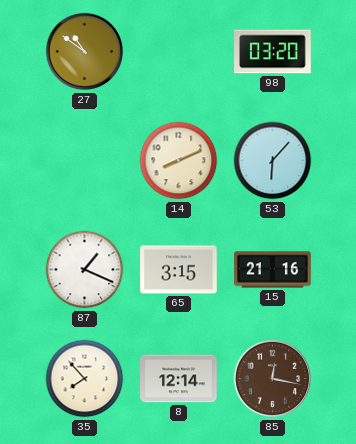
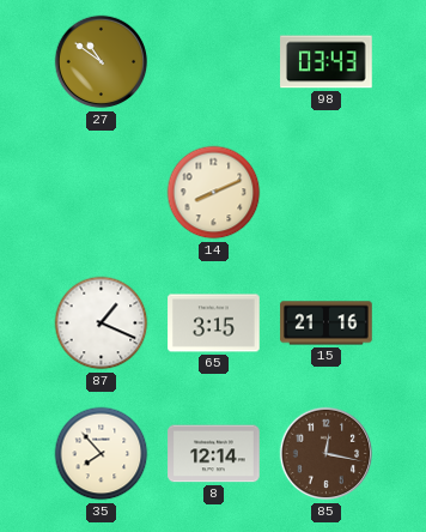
98: 03:20 -> 03:43
53: 6:07 -> none
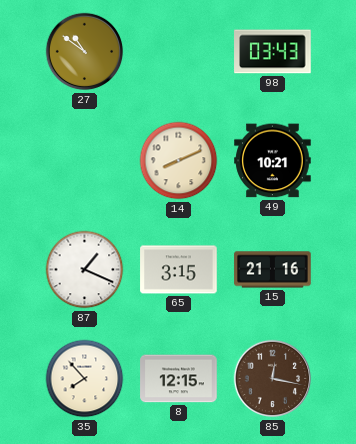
49: none -> 10:21
8: 12:14 -> 12:15
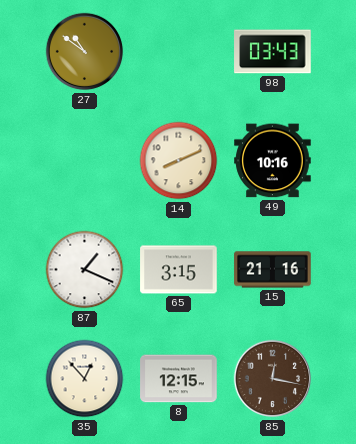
49: 10:21 -> 10:16
35: 7:53 -> 12:53
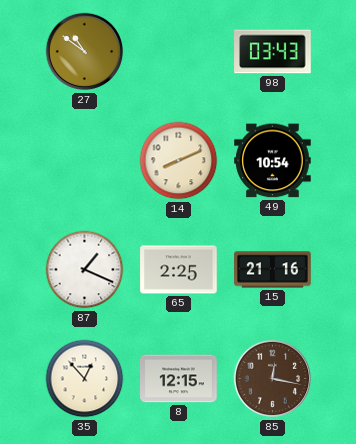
49: 10:16 -> 10:54
65: 3:15 -> 2:25
